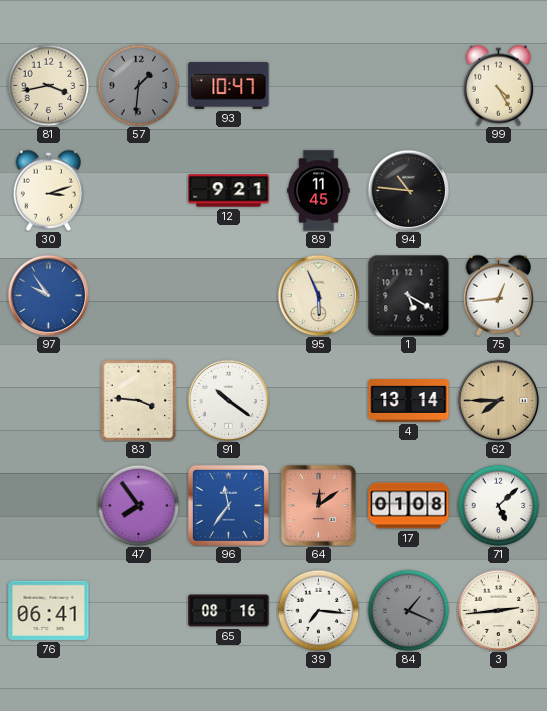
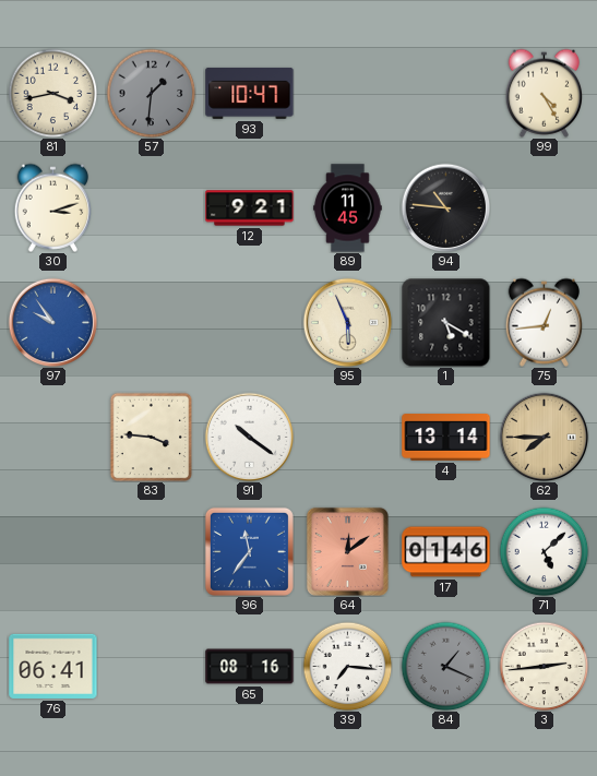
47: 7:54 -> none
17: 01:08 -> 01:46
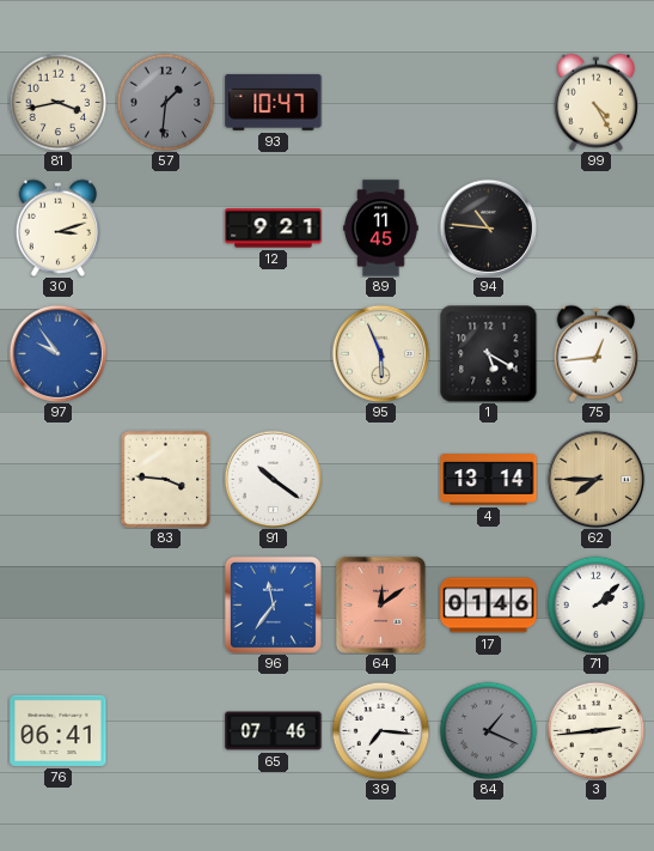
71: 5:08 -> 2:08
65: 08:16 -> 07:46
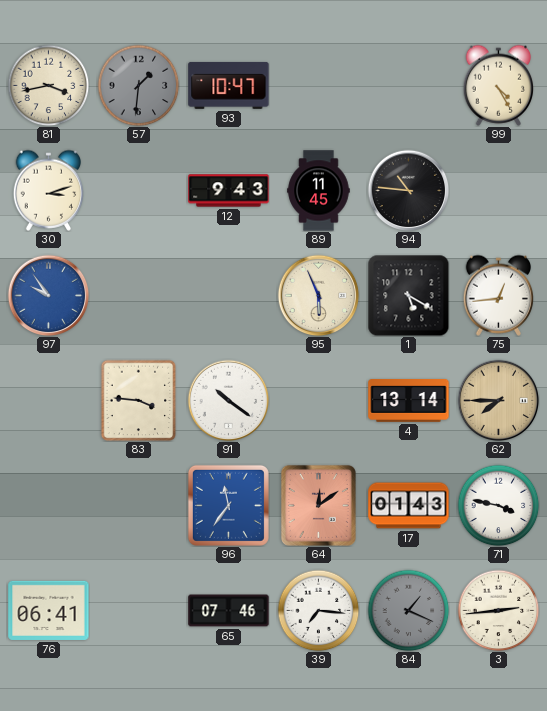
12: 9:21 -> 9:43
17: 01:46 -> 01:43
71: 2:08 -> 3:47
